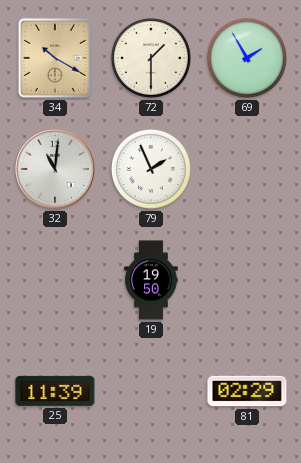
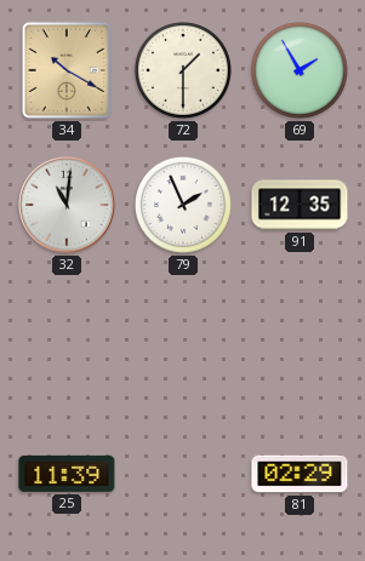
91: none -> 12:35
19: 19:50 -> none
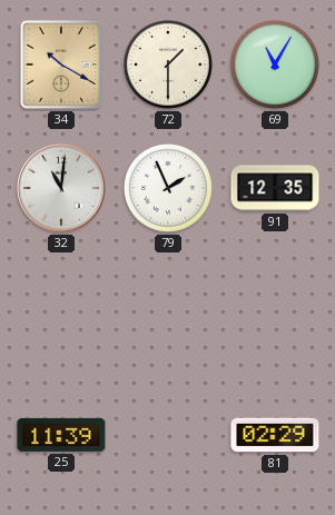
69: 1:55 -> 11:05
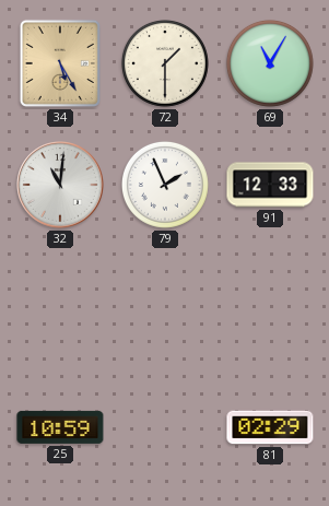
34: 10:20 -> 5:25
91: 12:35 -> 12:33
25: 11:39 -> 10:59
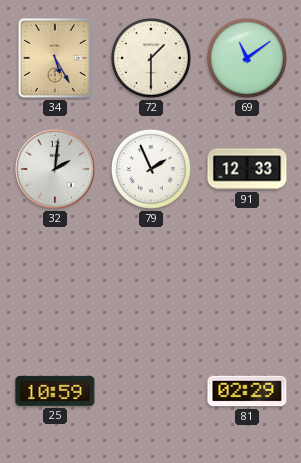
69: 11:05 -> 11:09
32: 11:01 -> 2:01
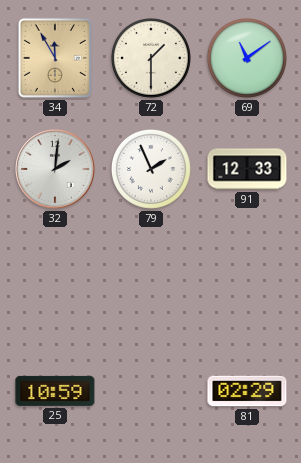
34: 5:25 -> 11:55
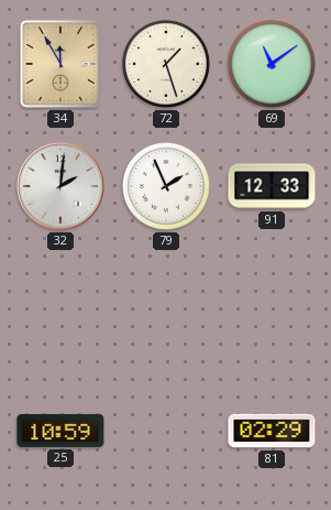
72: 1:30 -> 1:27
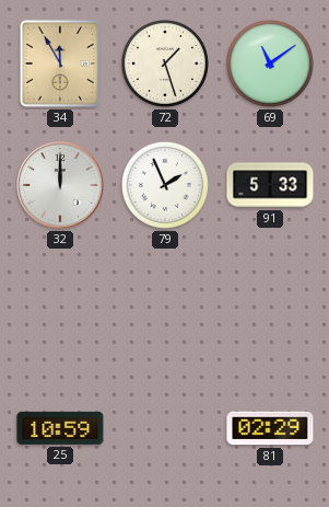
32: 2:01 -> 12:00
91: 12:33 -> 5:33
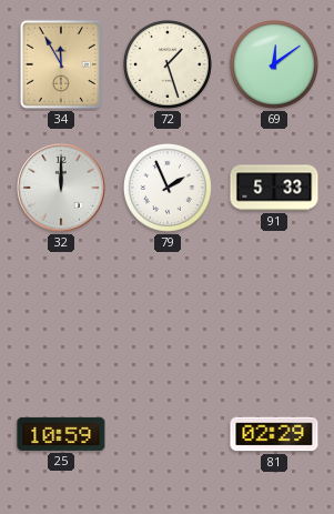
69: 11:09 -> 12:09
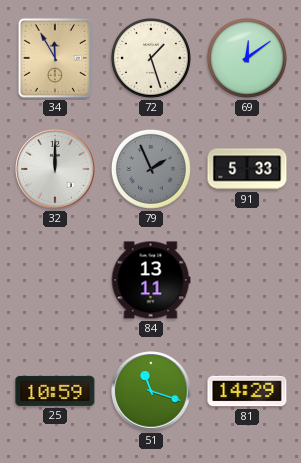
79 dial: white -> grey
84: none -> 13:11
51: none -> 11:18
81: 02:29 -> 14:29
